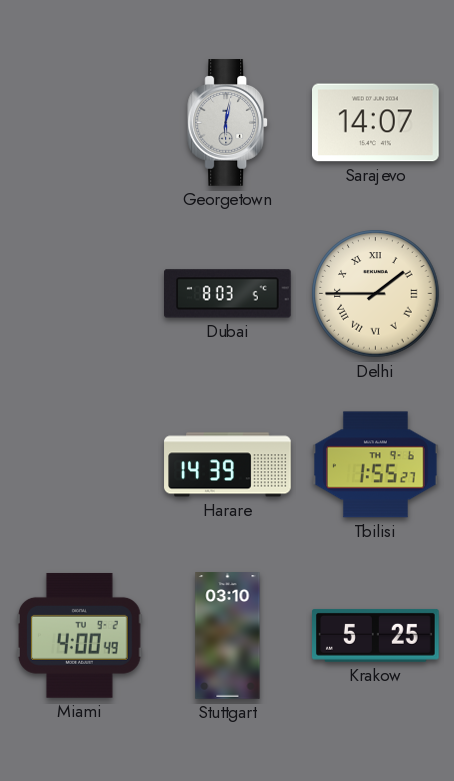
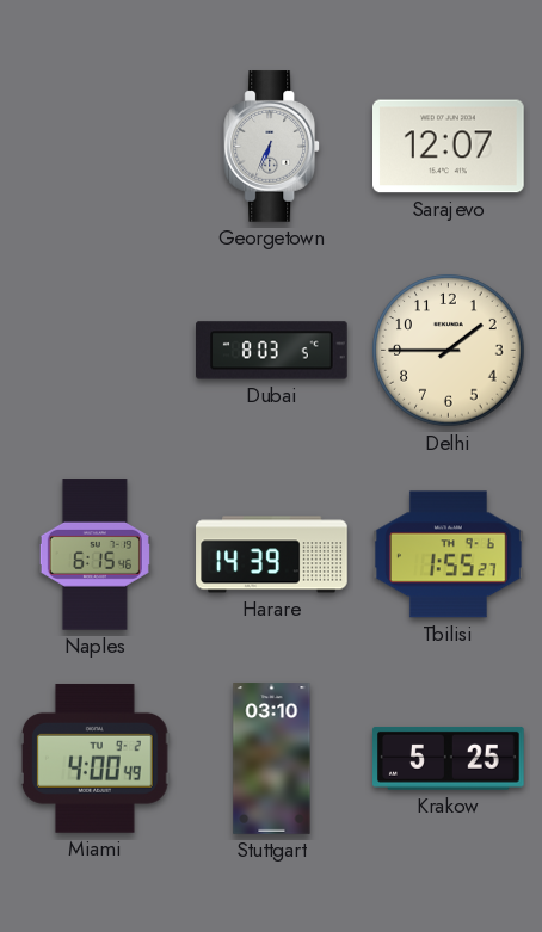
Georgetown: 6:02 -> 6:34
Sarajevo: 14:07 -> 12:07
Delhi numerals: Roman -> Arabic
Naples: none -> 6:15
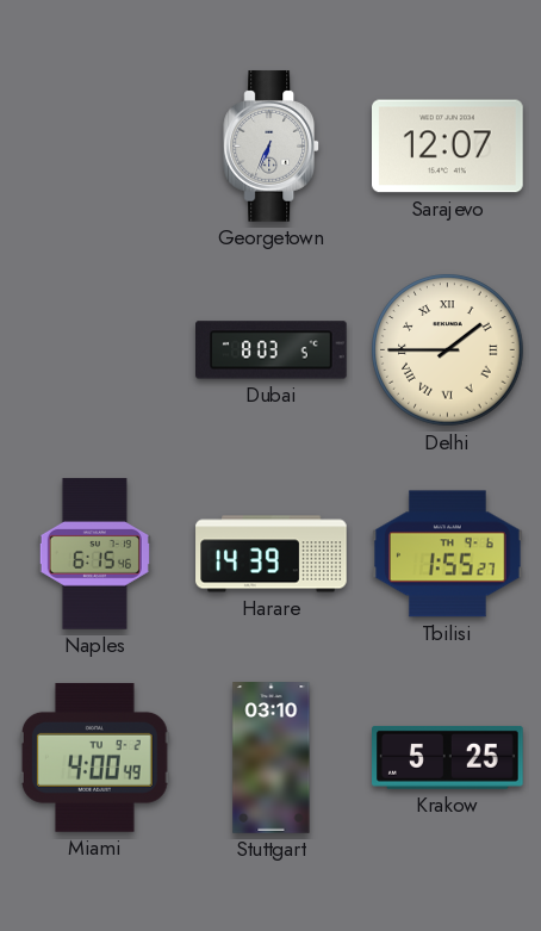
Delhi numerals: Arabic -> Roman
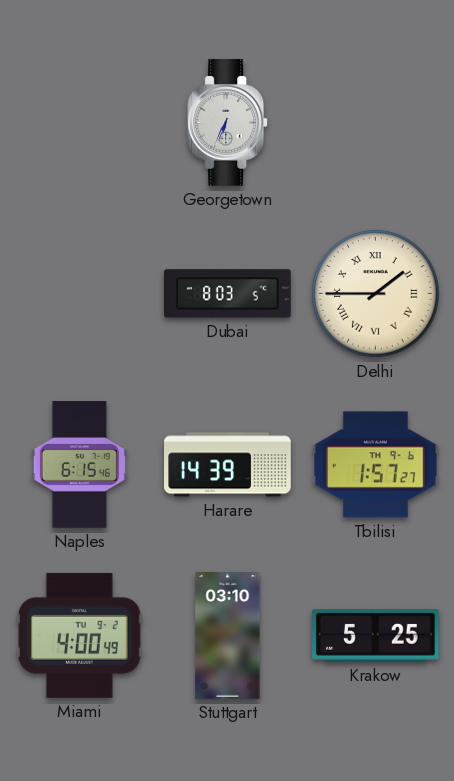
Sarajevo: 12:07 -> none
Tbilisi: 1:55 -> 1:57
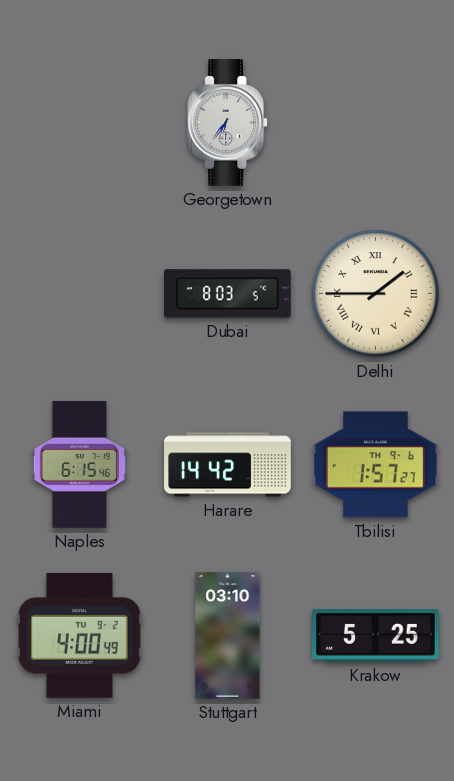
Georgetown: 6:34 -> 6:36
Harare: 14:39 -> 14:42
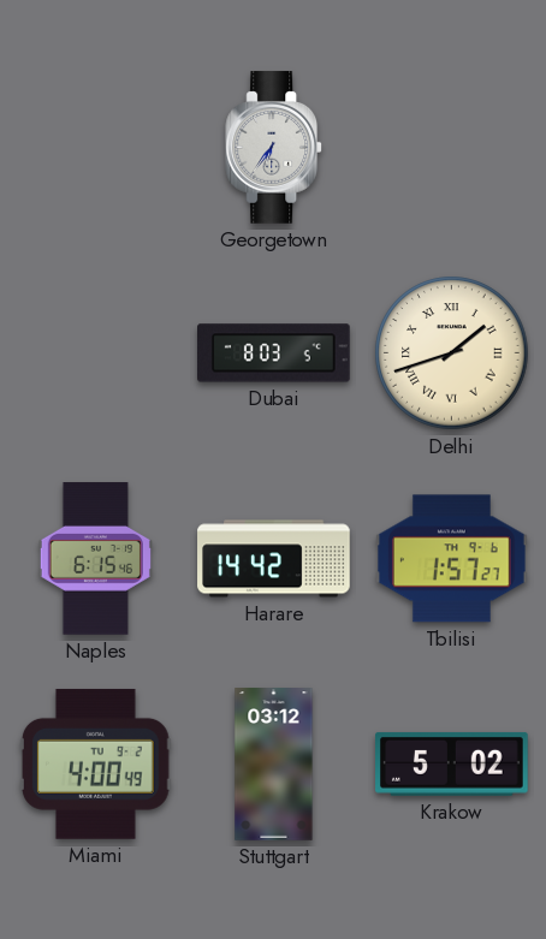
Delhi: 1:45 -> 1:42
Stuttgart: 03:10 -> 03:12
Krakow: 5:25 -> 5:02
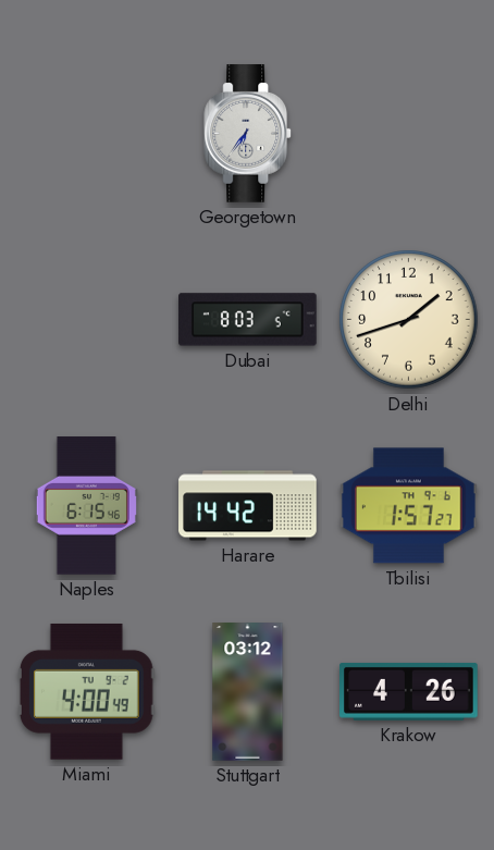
Delhi numerals: Roman -> Arabic
Krakow: 5:02 -> 4:26
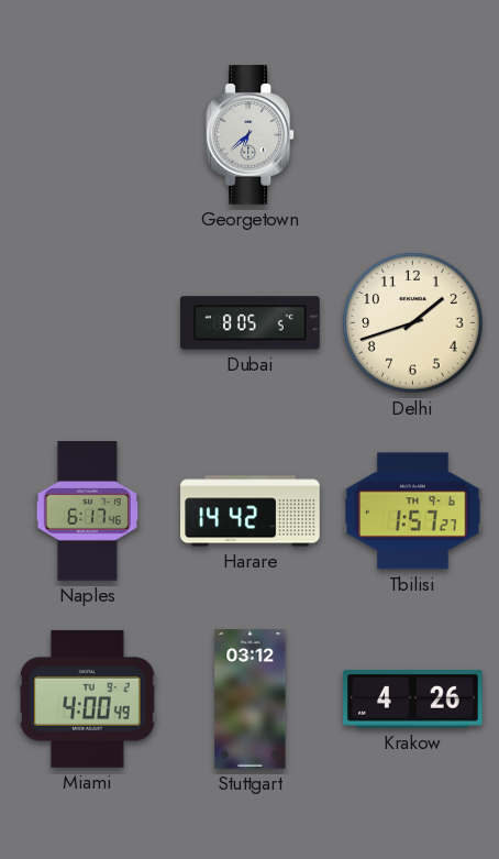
Georgetown: 6:36 -> 6:38
Dubai: 8:03 -> 8:05
Naples: 6:15 -> 6:17
